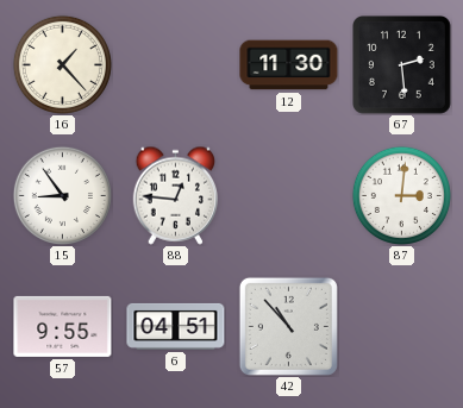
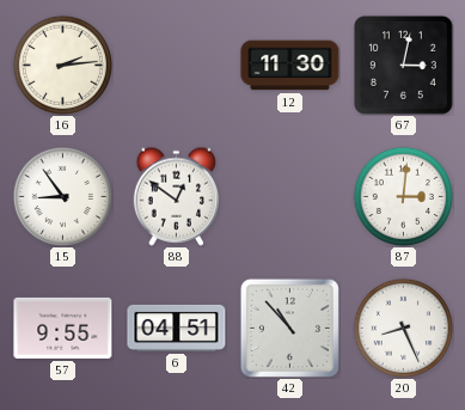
16: 1:23 -> 2:14
67: 2:29 -> 3:02
88: 12:46 -> 12:51
20: none -> 8:26
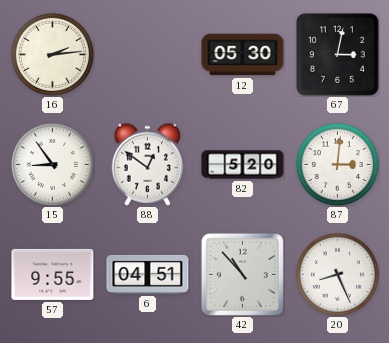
12: 11:30 -> 05:30
82: none -> 5:20
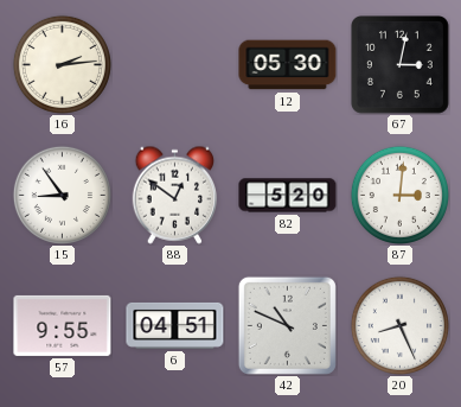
42: 10:53 -> 10:49
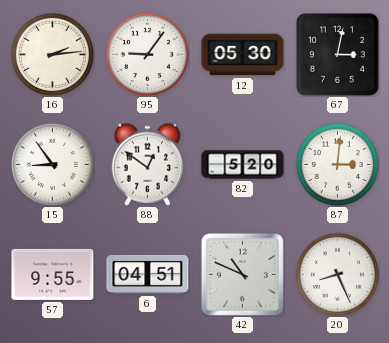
95: none -> 9:06
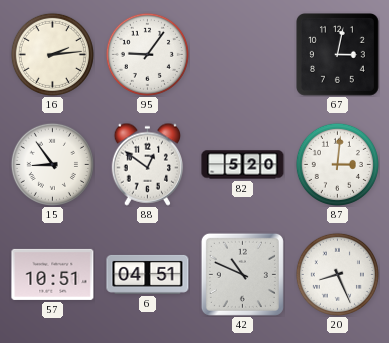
12: 05:30 -> none
57: 9:55 -> 10:51
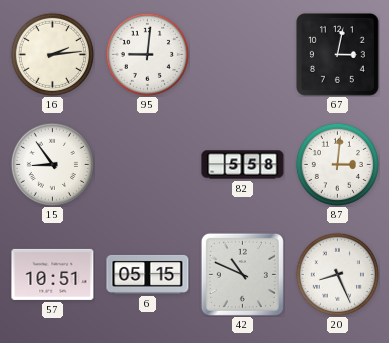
95: 9:06 -> 9:01
88: 12:51 -> none
82: 5:20 -> 5:58
6: 04:51 -> 05:15
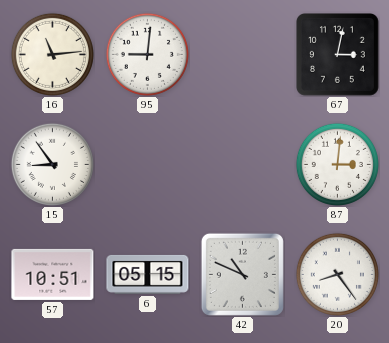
16: 2:14 -> 11:14
82: 5:58 -> none
20: 8:26 -> 8:24
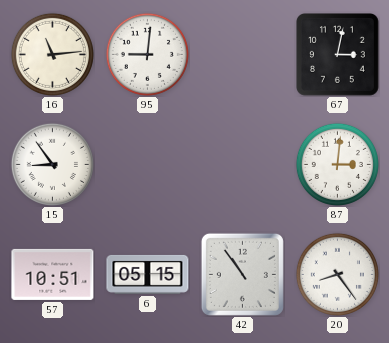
42: 10:49 -> 10:54
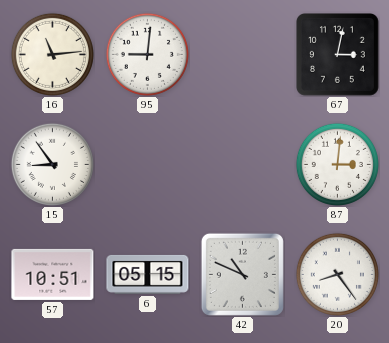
42: 10:54 -> 10:49
